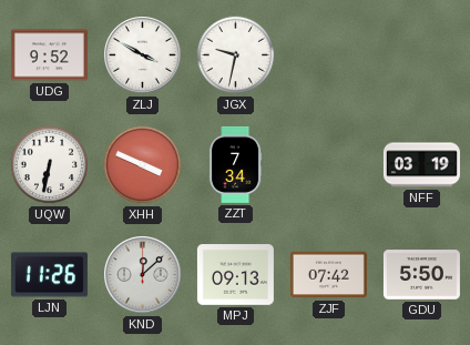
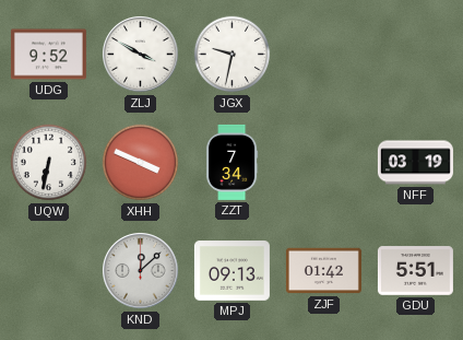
LJN: 11:26 -> none
ZJF: 07:42 -> 01:42
GDU: 5:50 -> 5:51
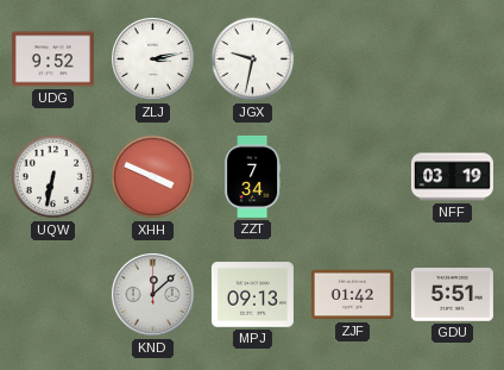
ZLJ: 3:50 -> 3:13
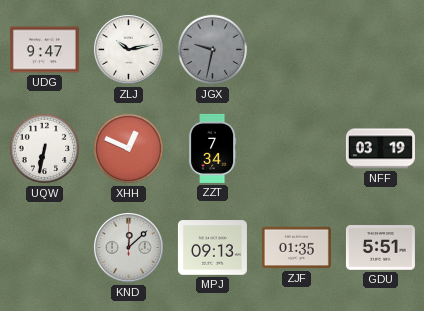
UDG: 9:52 -> 9:47
ZLJ: 3:13 -> 10:13
JGX dial: white -> grey
XHH: 3:49 -> 12:49
ZJF: 01:42 -> 01:35
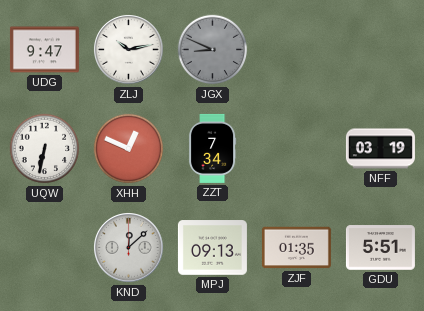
JGX: 9:32 -> 8:49
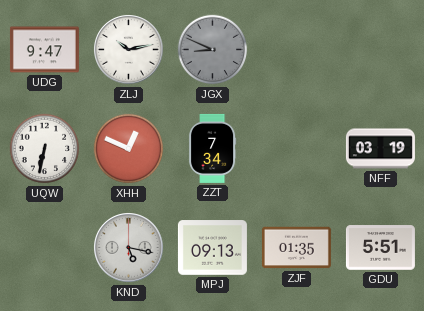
KND: 12:08 -> 5:17
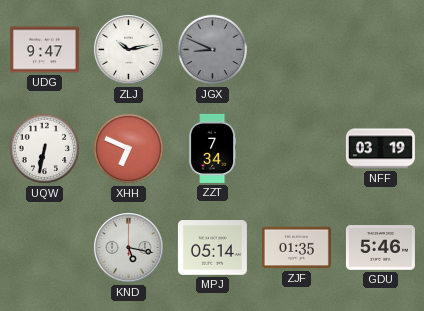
XHH: 12:49 -> 6:49
MPJ: 09:13 -> 05:14
GDU: 5:51 -> 5:46
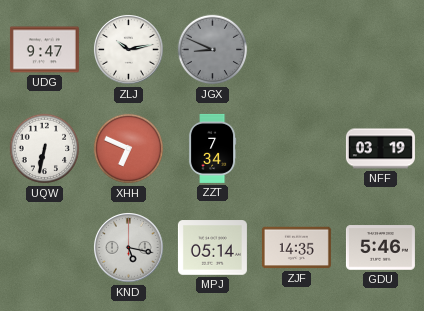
ZJF: 01:35 -> 14:35
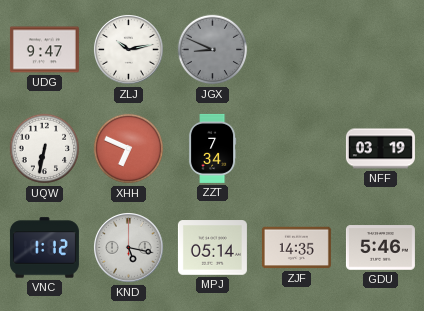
VNC: none -> 1:12
